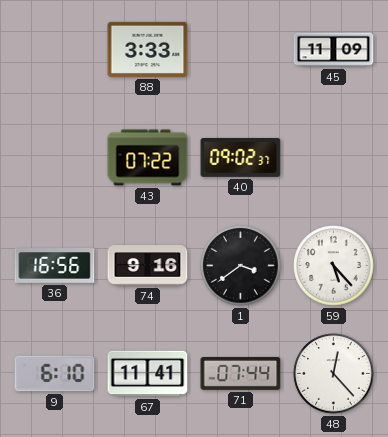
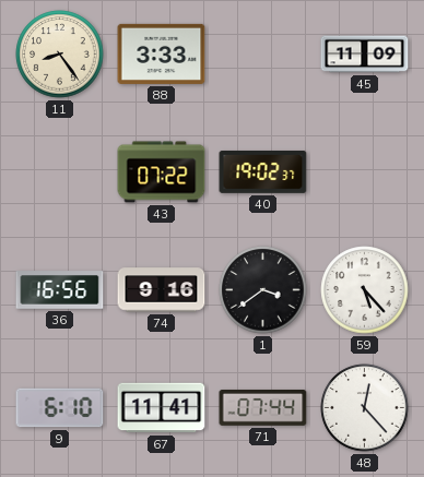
11: none -> 8:24
40: 09:02 -> 19:02
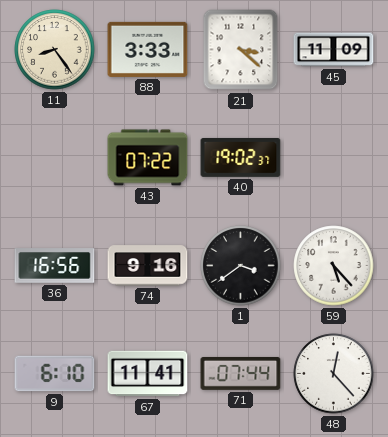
21: none -> 3:22
